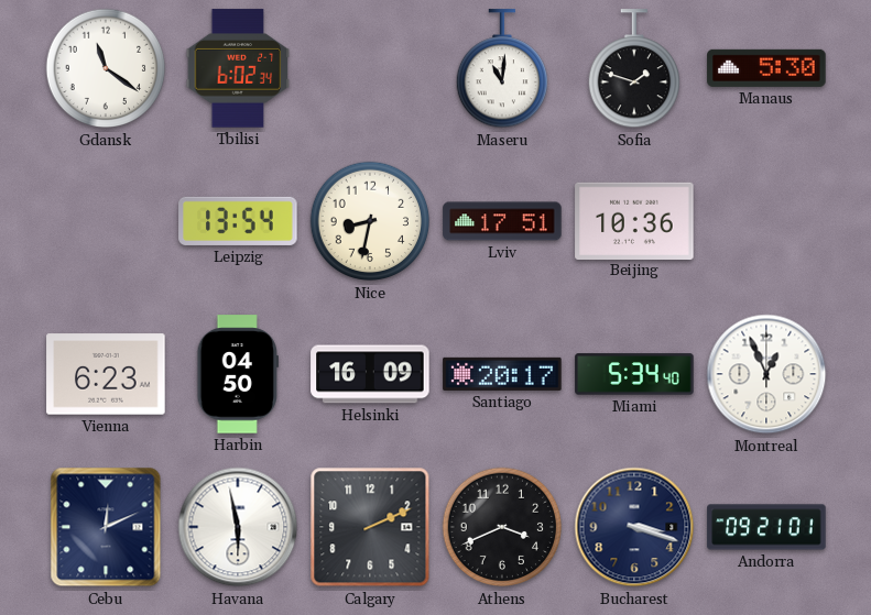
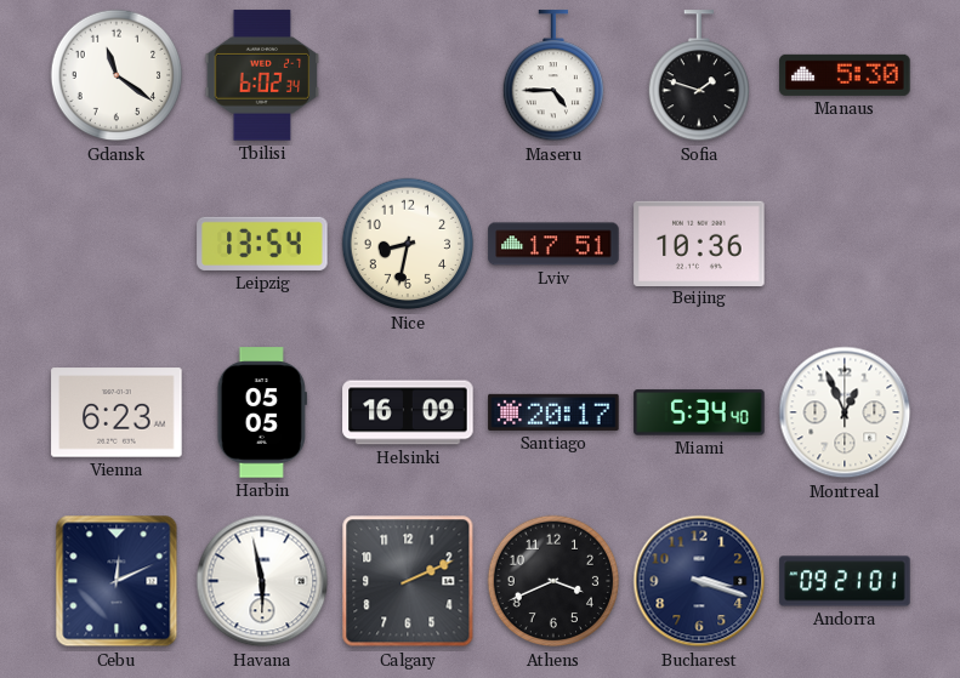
Maseru: 11:01 -> 4:45
Harbin: 04:50 -> 05:05
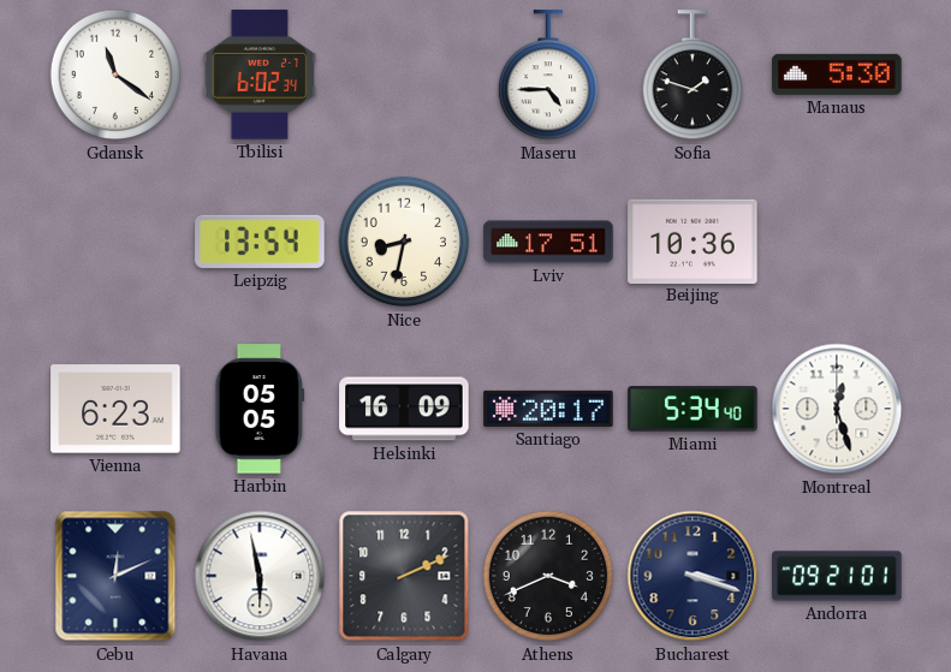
Montreal: 12:56 -> 12:27
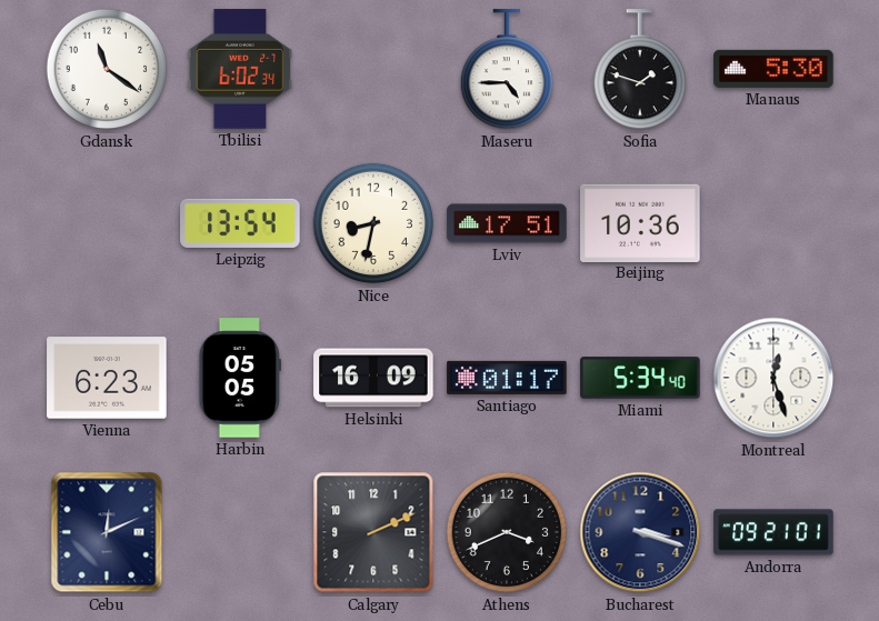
Santiago: 20:17 -> 01:17
Havana: 5:58 -> none
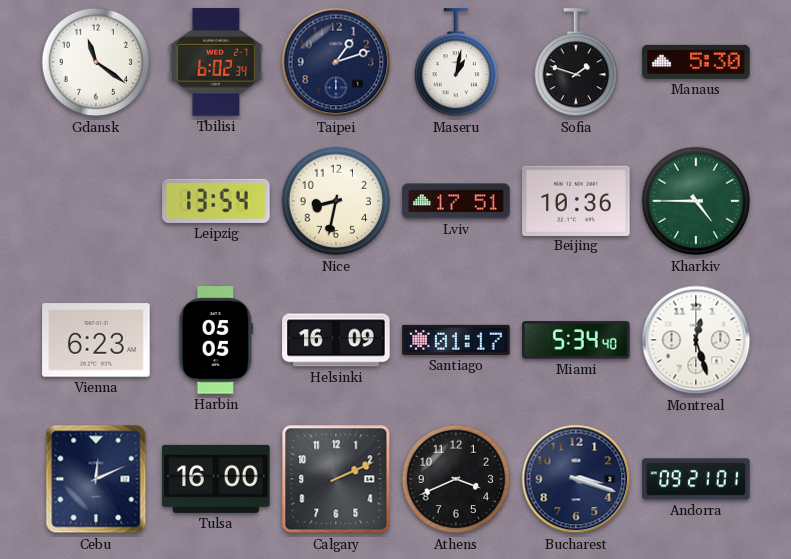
Taipei: none -> 1:12
Maseru: 4:45 -> 1:02
Kharkiv: none -> 4:45
Tulsa: none -> 16:00
